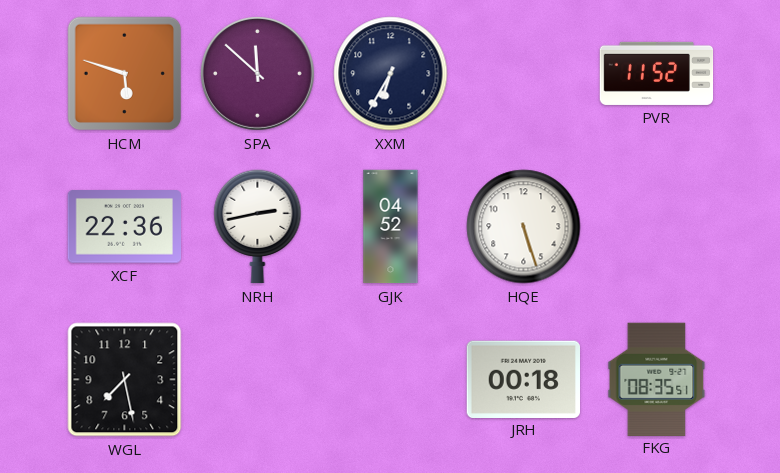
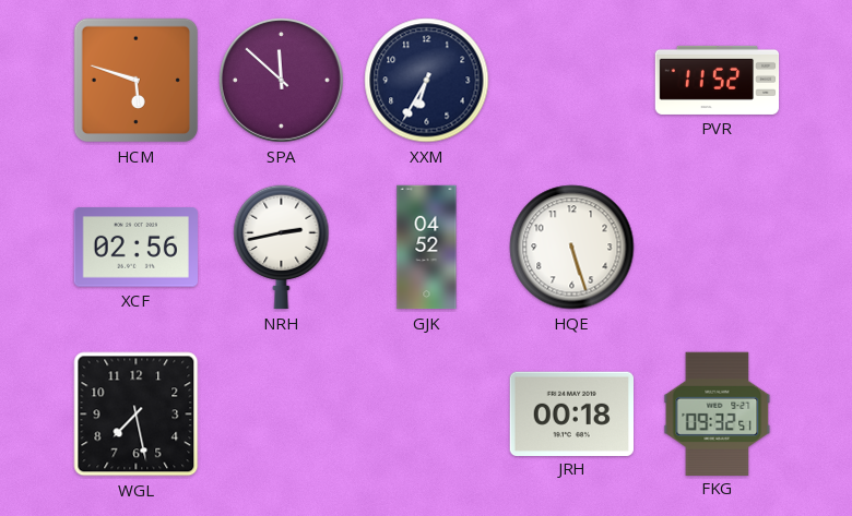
XCF: 22:36 -> 02:56
FKG: 08:35 -> 09:32
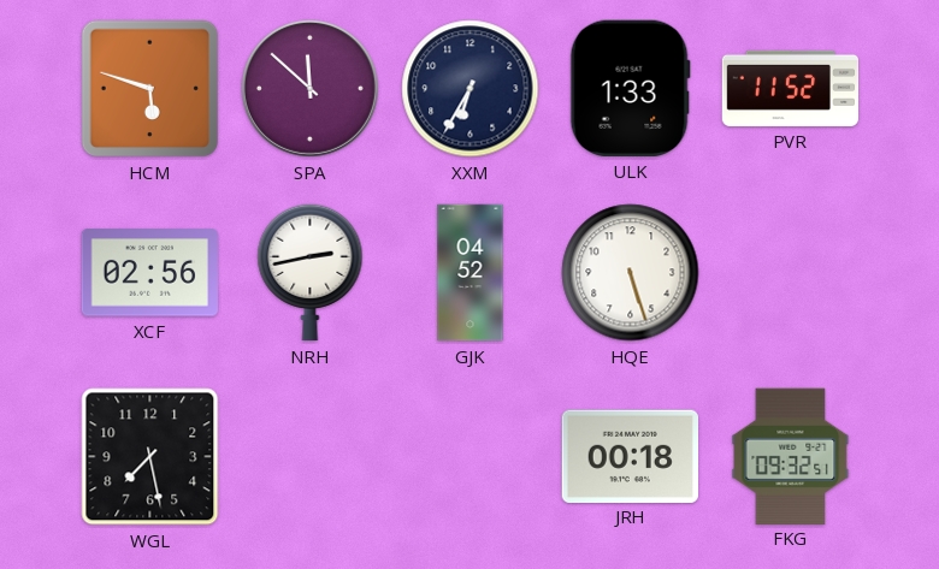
ULK: none -> 1:33
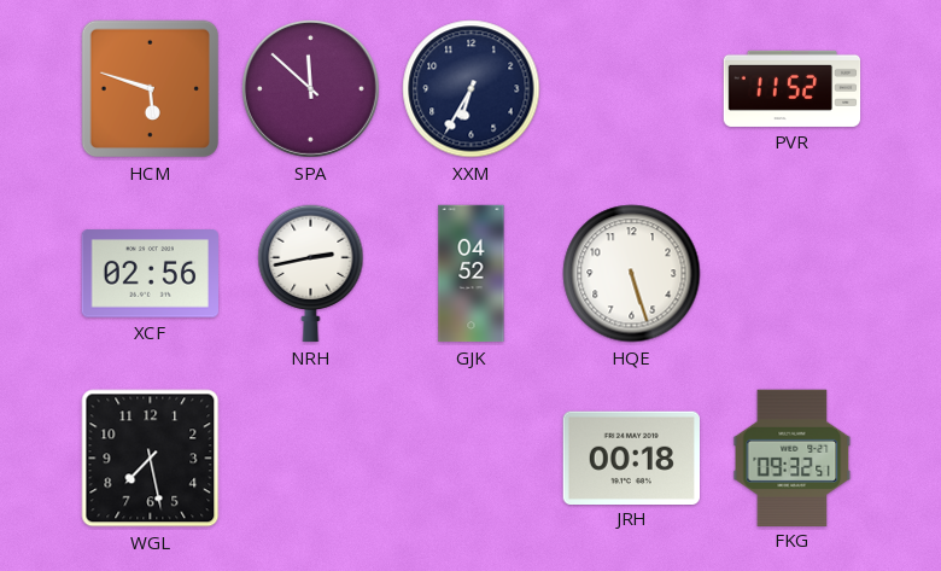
ULK: 1:33 -> none
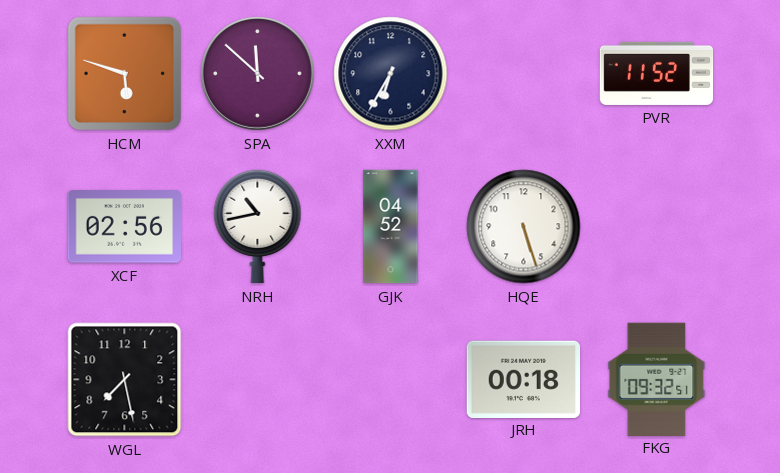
NRH: 2:43 -> 10:43
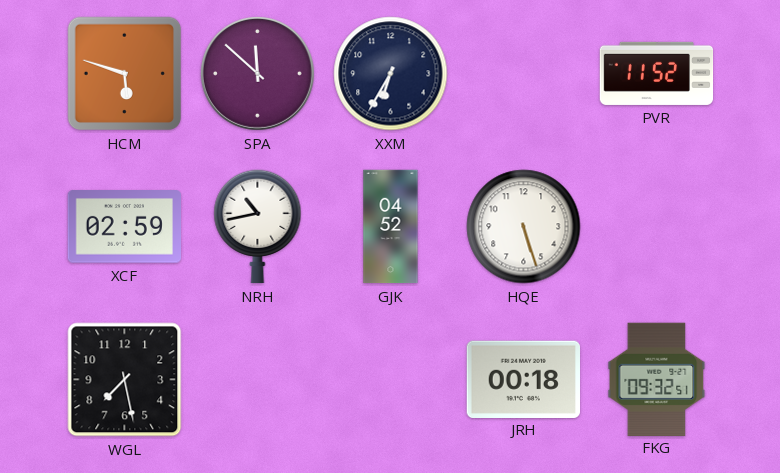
XCF: 02:56 -> 02:59
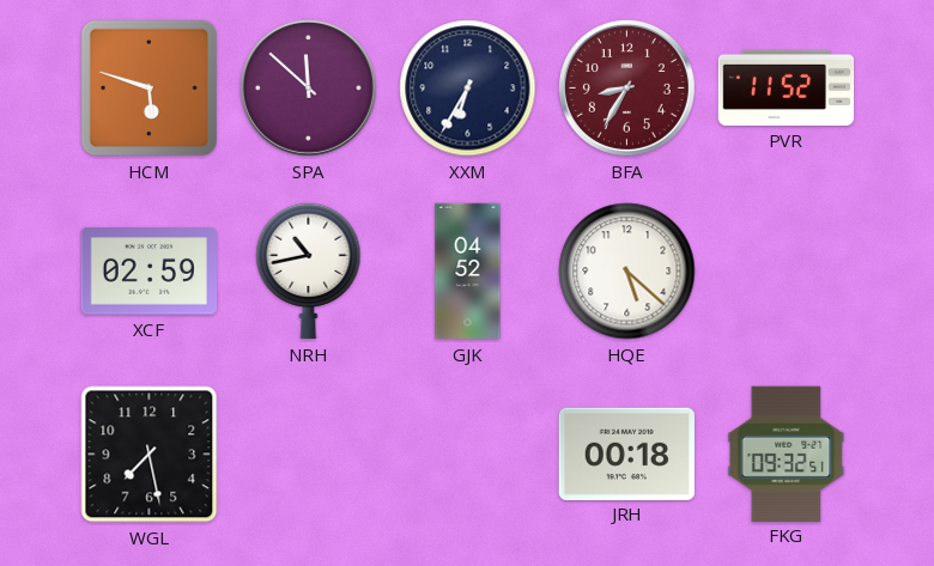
BFA: none -> 8:35
HQE: 5:27 -> 5:22
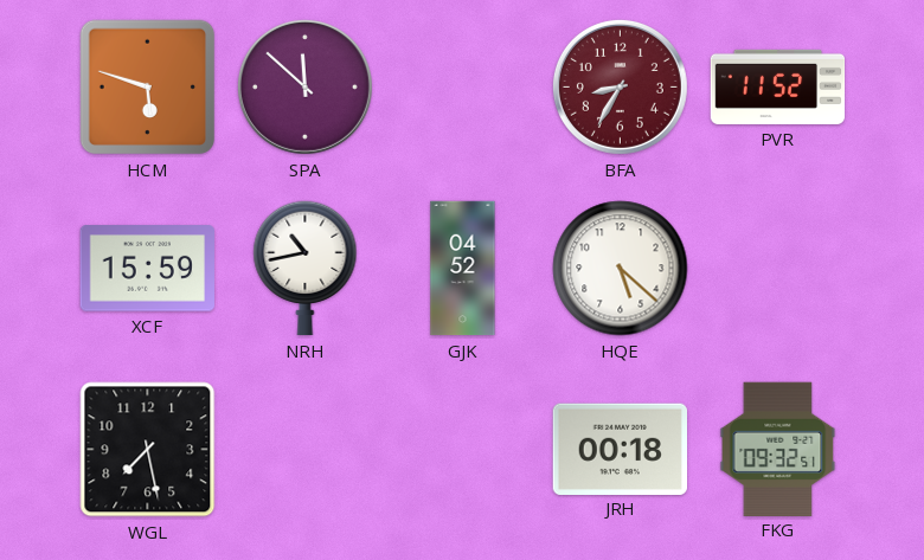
XXM: 6:35 -> none
XCF: 02:59 -> 15:59
